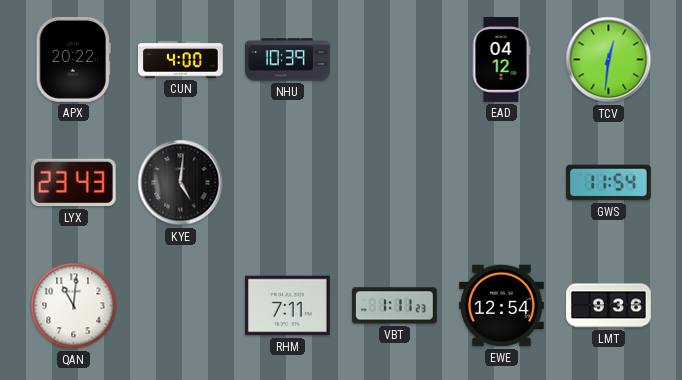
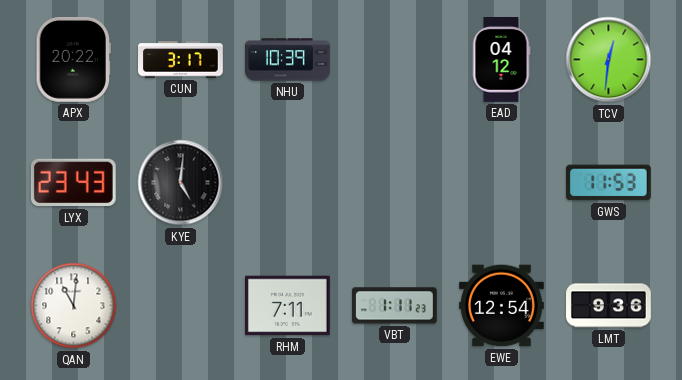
CUN: 4:00 -> 3:17
GWS: 11:54 -> 11:53
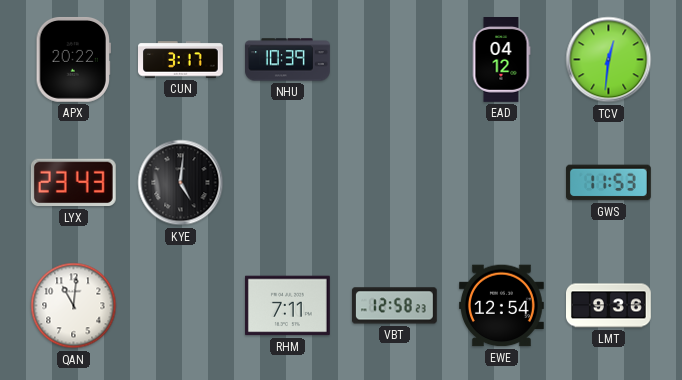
VBT: 1:11 -> 12:58
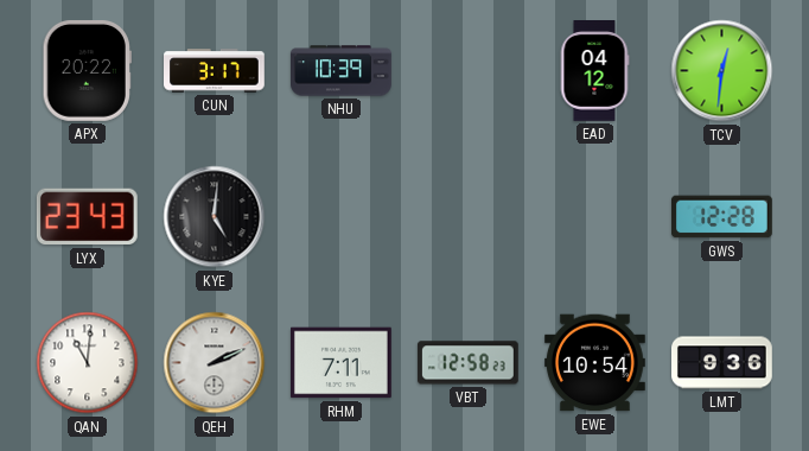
GWS: 11:53 -> 12:28
QEH: none -> 2:11
EWE: 12:54 -> 10:54
